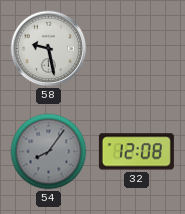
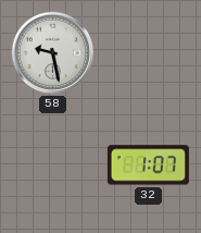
54: 8:06 -> none
32: 12:08 -> 1:07
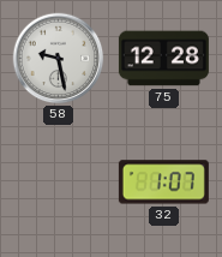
75: none -> 12:28
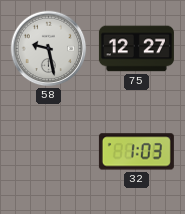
75: 12:28 -> 12:27
32: 1:07 -> 1:03
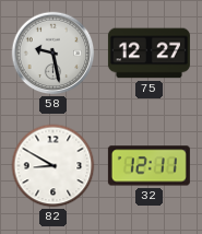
82: none -> 8:50
32: 1:03 -> 12:11
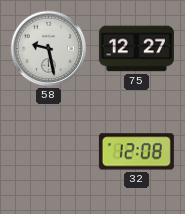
82: 8:50 -> none
32: 12:11 -> 12:08
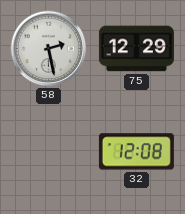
58: 9:28 -> 2:28
75: 12:27 -> 12:29
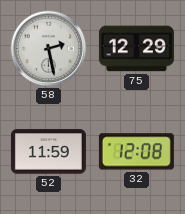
52: none -> 11:59
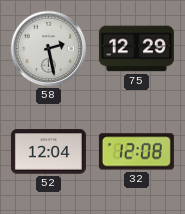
52: 11:59 -> 12:04
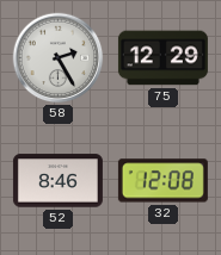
58: 2:28 -> 2:25
52: 12:04 -> 8:46
